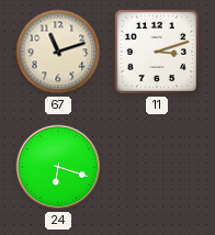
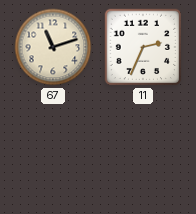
11: 3:12 -> 2:34
24: 6:18 -> none
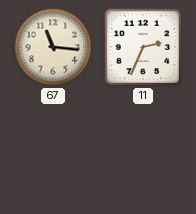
67: 11:12 -> 11:16
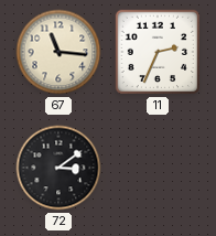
72: none -> 3:09
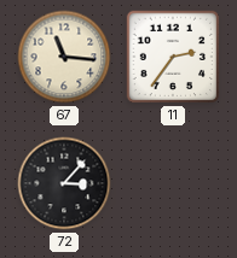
11: 2:34 -> 2:36
72: 3:09 -> 3:07
